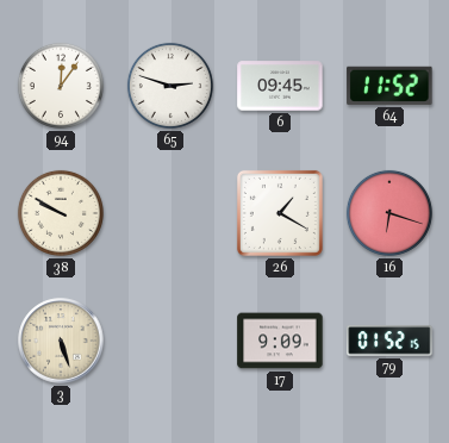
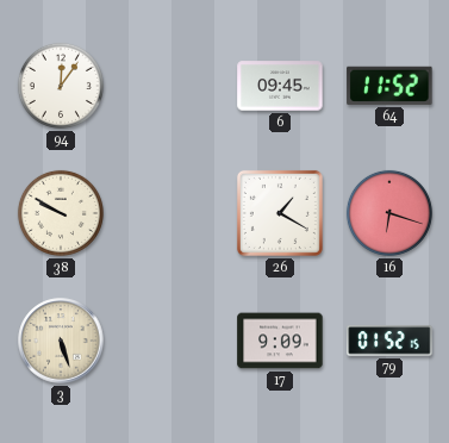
65: 2:48 -> none
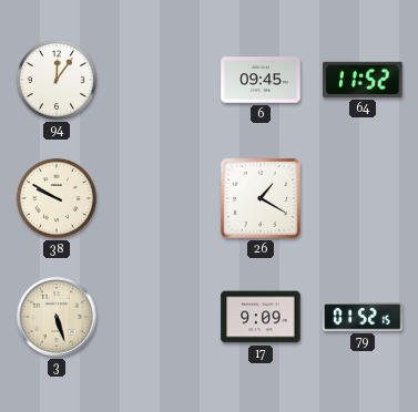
16: 6:18 -> none
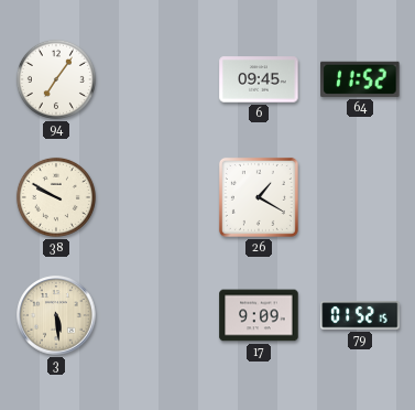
94: 12:06 -> 7:06
3: 5:27 -> 5:29
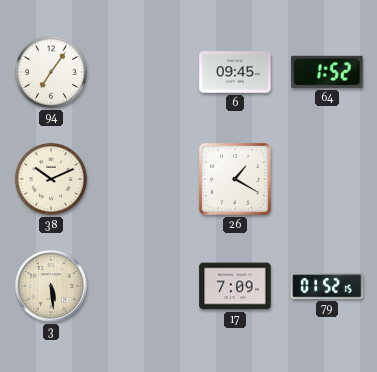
64: 11:52 -> 1:52
38: 9:50 -> 10:11
17: 9:09 -> 7:09
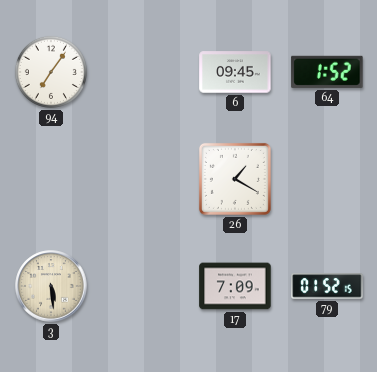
38: 10:11 -> none
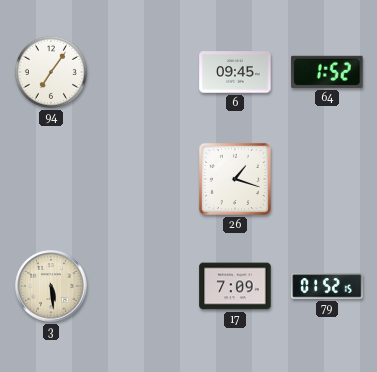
26: 1:20 -> 1:18
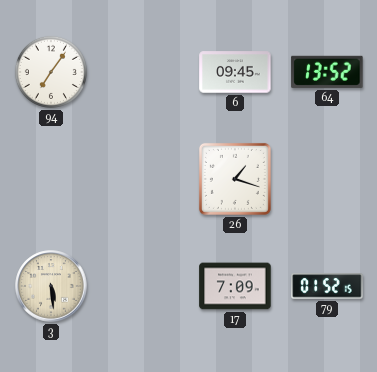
64: 1:52 -> 13:52
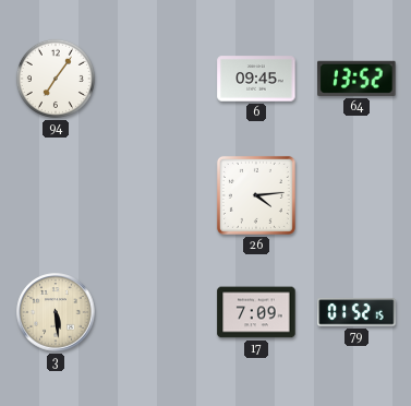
26: 1:18 -> 4:14
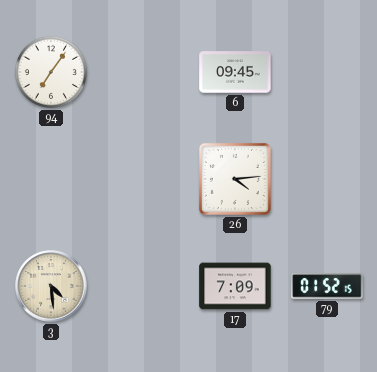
64: 13:52 -> none
3: 5:29 -> 4:29
